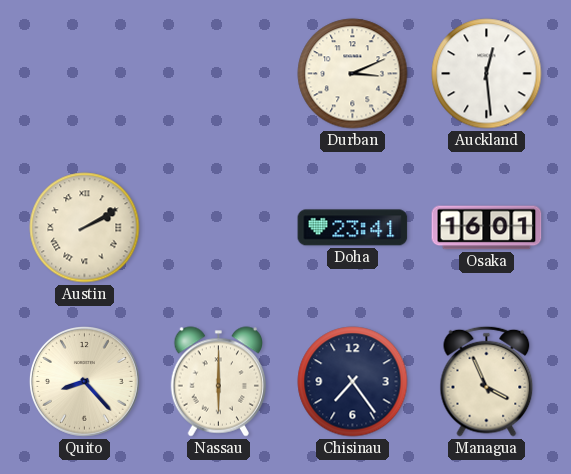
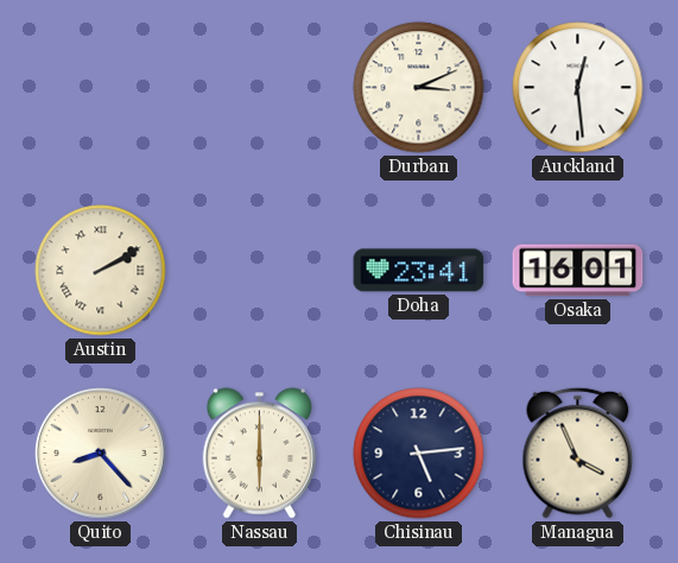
Chisinau: 7:24 -> 5:14
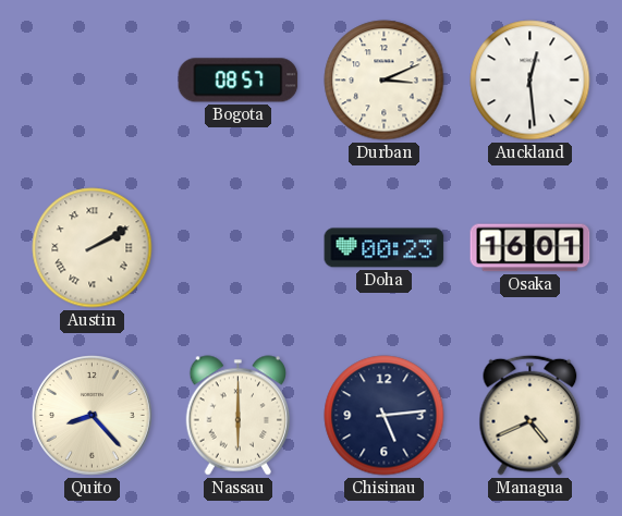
Bogota: none -> 08:57
Doha: 23:41 -> 00:23
Managua: 3:56 -> 4:41
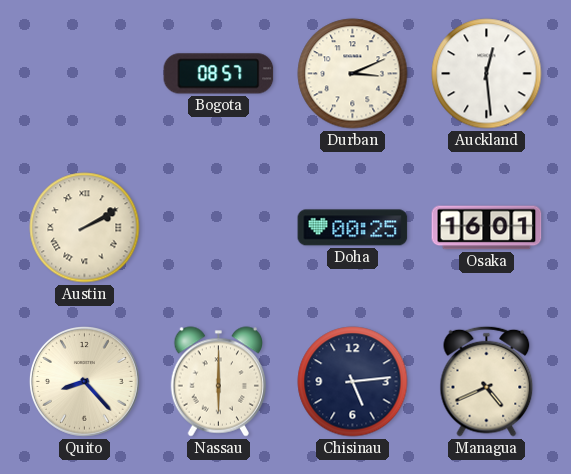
Doha: 00:23 -> 00:25
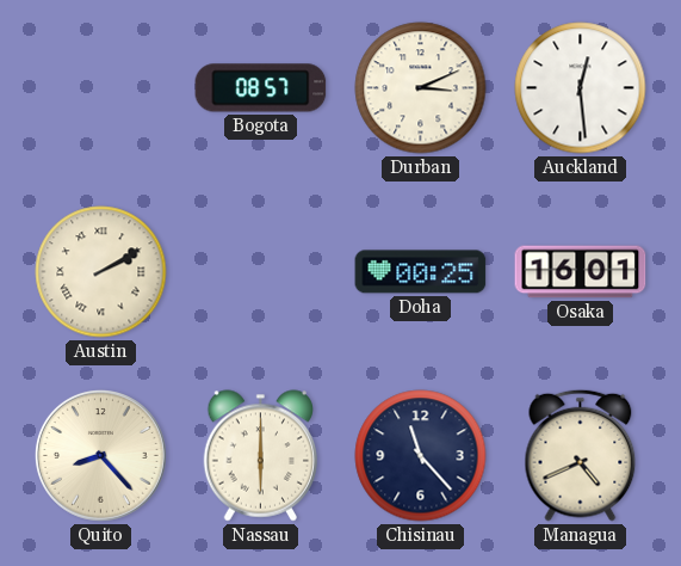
Chisinau: 5:14 -> 11:23
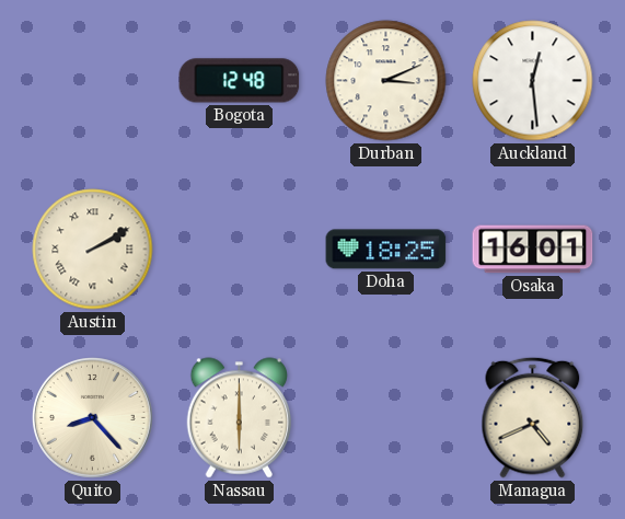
Bogota: 08:57 -> 12:48
Doha: 00:25 -> 18:25
Chisinau: 11:23 -> none
